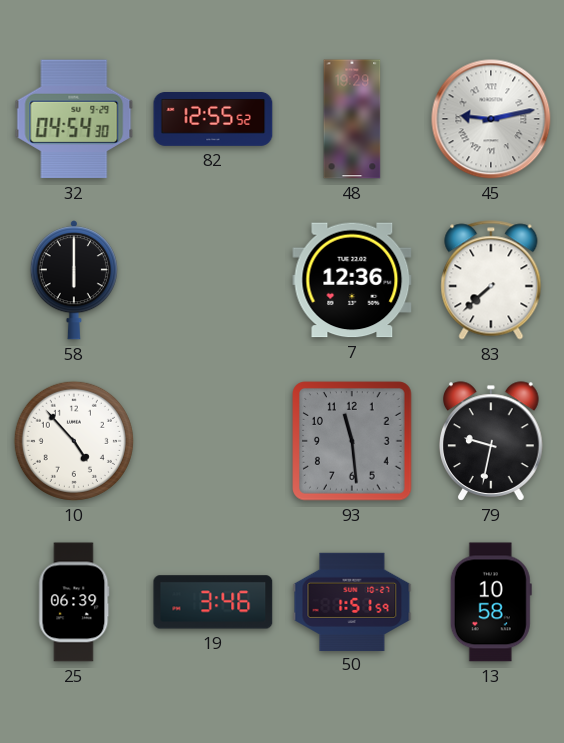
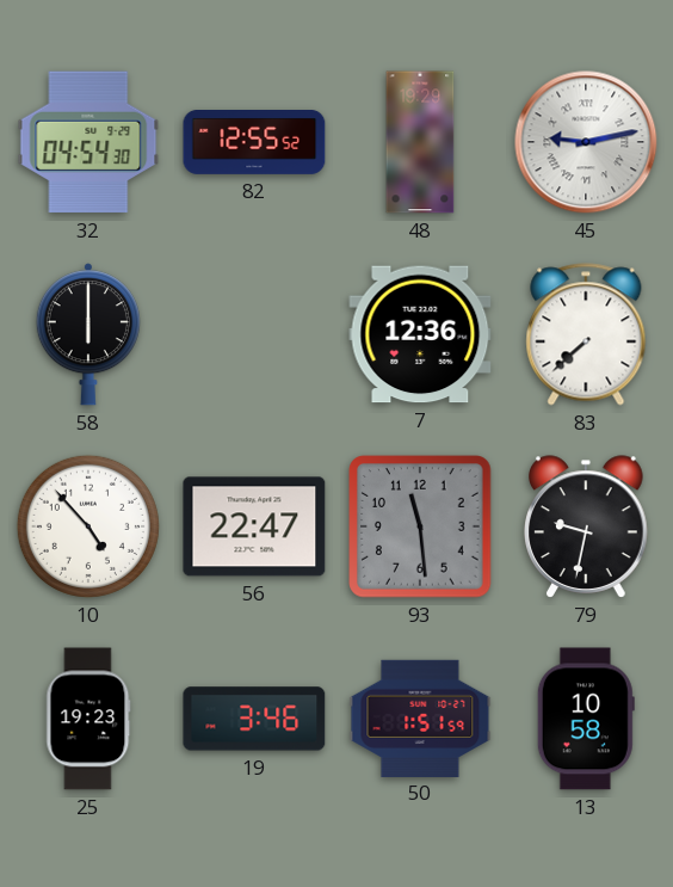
56: none -> 22:47
25: 06:39 -> 19:23
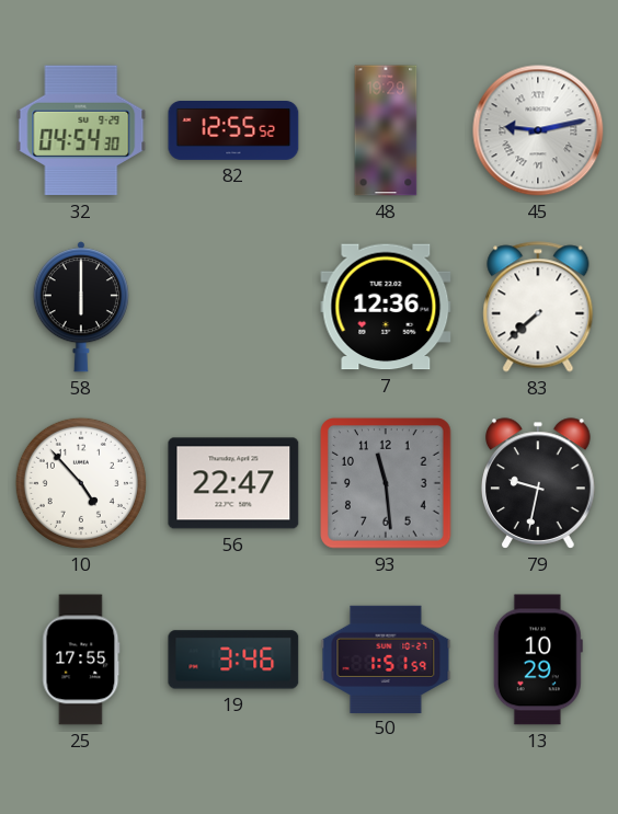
25: 19:23 -> 17:55
13: 10:58 -> 10:29
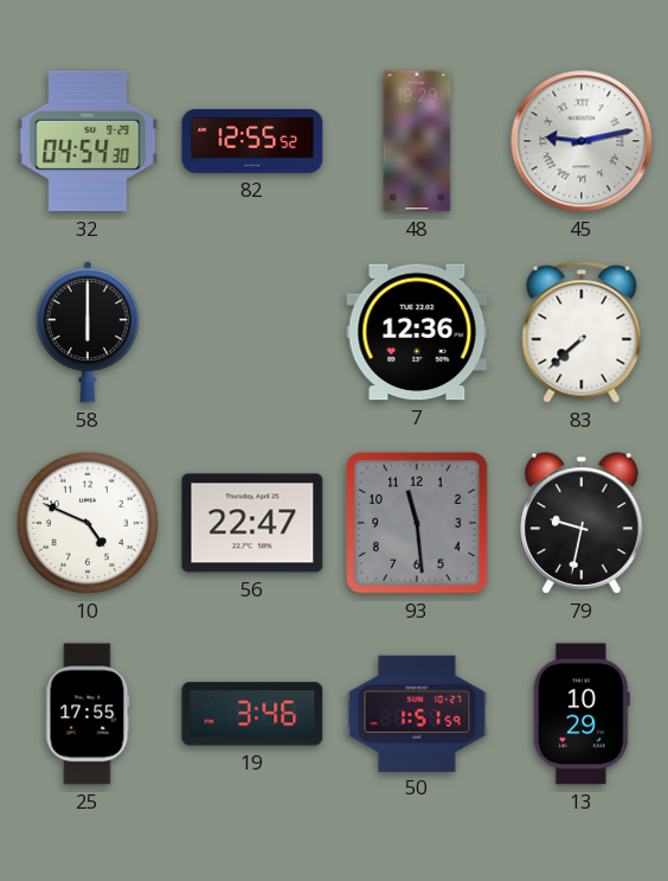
10: 4:53 -> 4:49
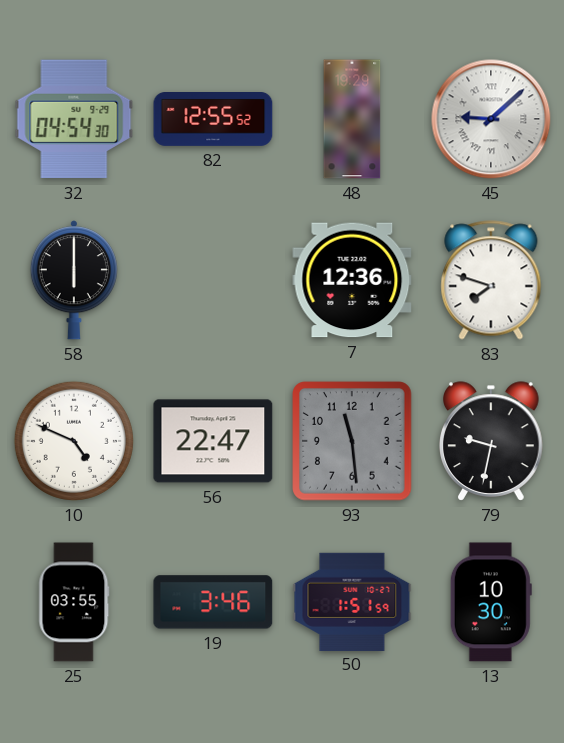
45: 9:13 -> 9:08
83: 7:38 -> 7:48
25: 17:55 -> 03:55
13: 10:29 -> 10:30
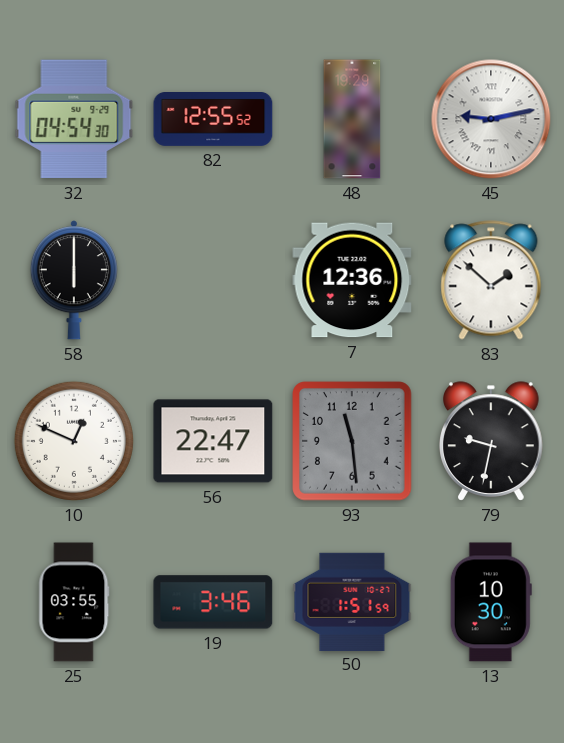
45: 9:08 -> 9:13
83: 7:48 -> 1:52
10: 4:49 -> 12:49
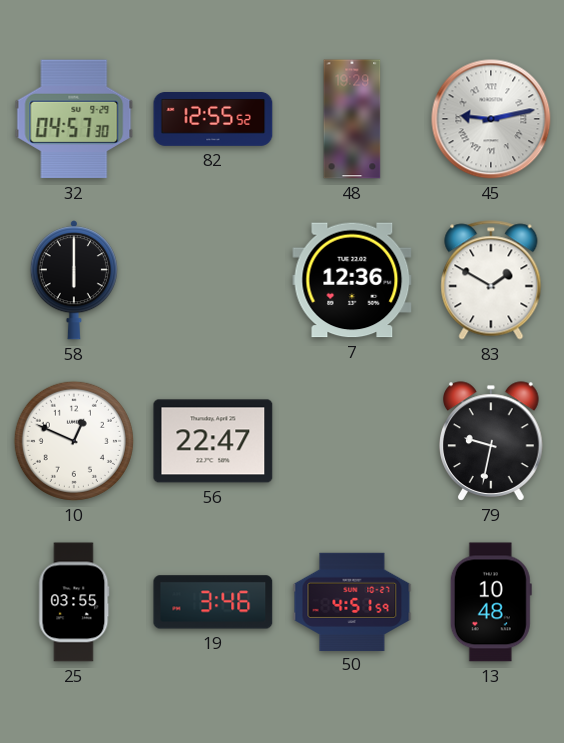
32: 04:54 -> 04:57
83: 1:52 -> 1:50
93: 11:29 -> none
50: 1:51 -> 4:51
13: 10:30 -> 10:48
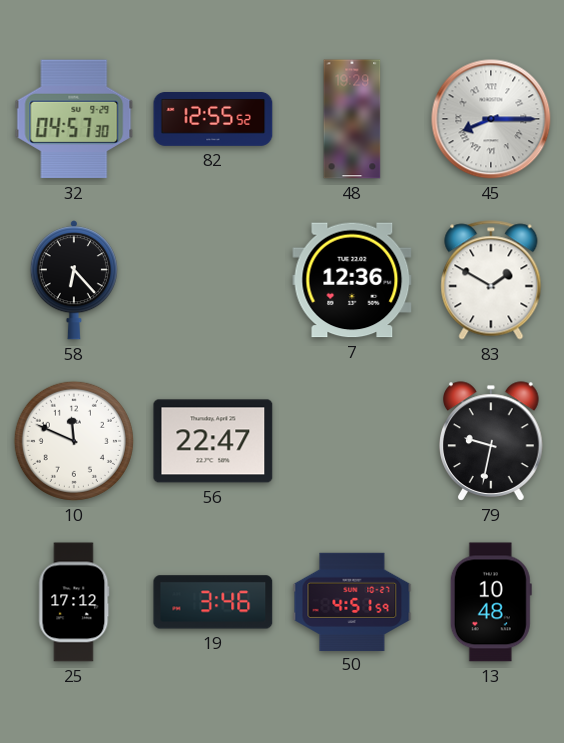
45: 9:13 -> 8:15
58: 6:00 -> 6:23
10: 12:49 -> 11:49
25: 03:55 -> 17:12
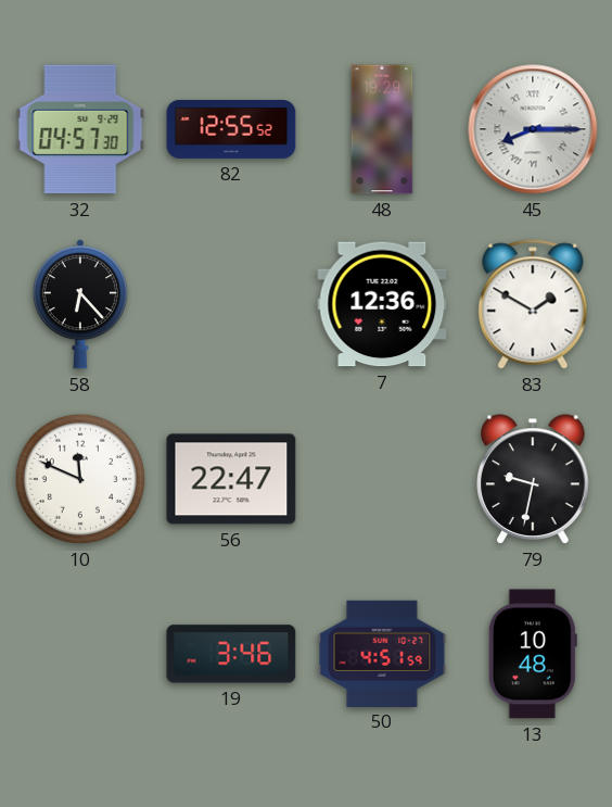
25: 17:12 -> none
